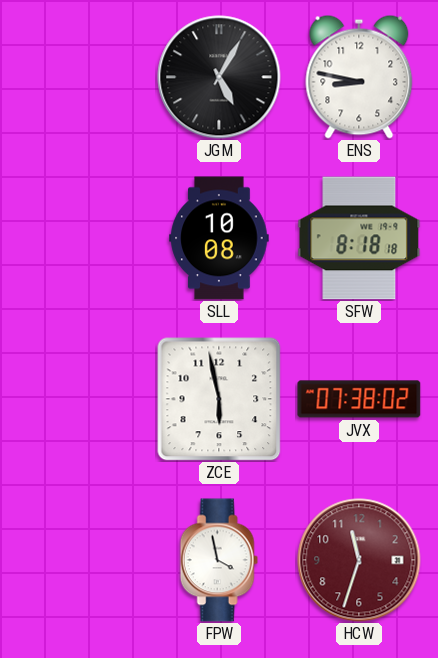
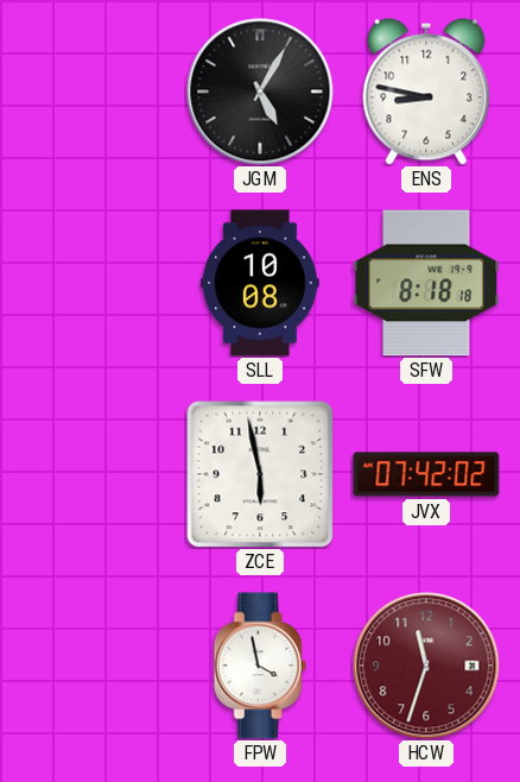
JVX: 07:38 -> 07:42
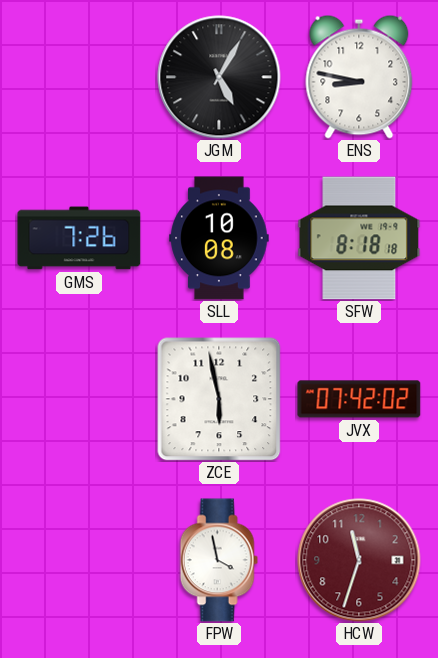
GMS: none -> 7:26
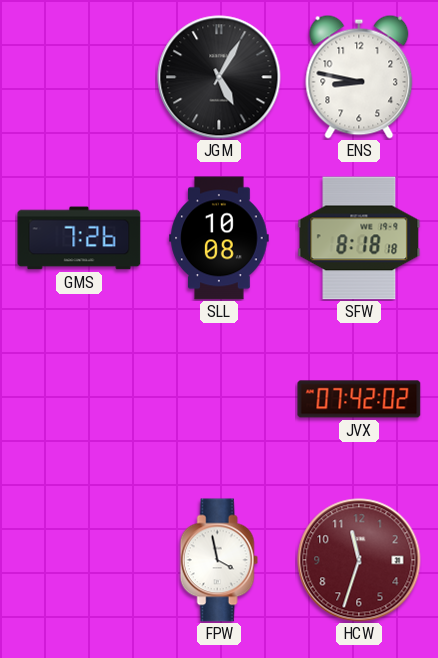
ZCE: 5:58 -> none
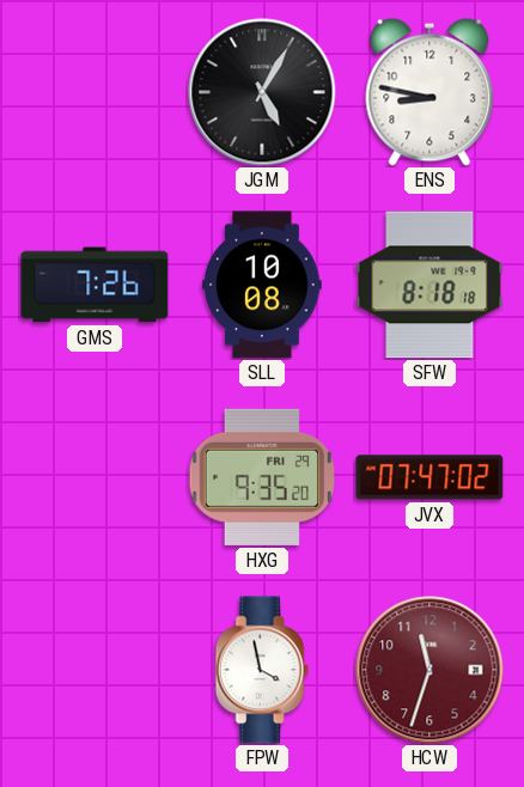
HXG: none -> 9:35
JVX: 07:42 -> 07:47
